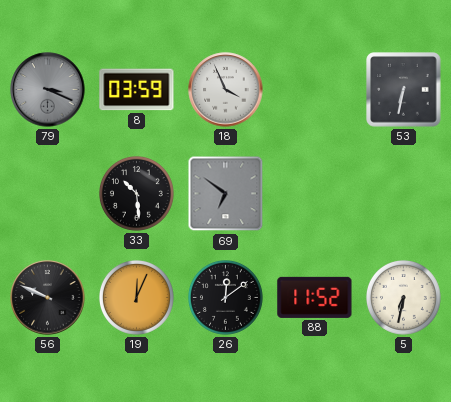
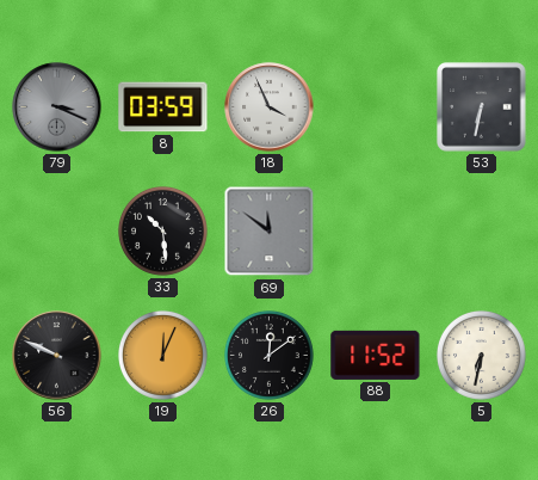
69: 6:51 -> 11:51
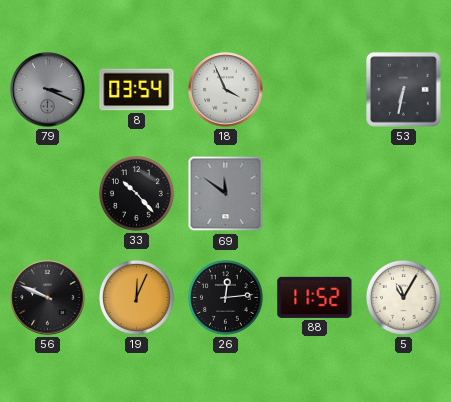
8: 03:59 -> 03:54
33: 10:29 -> 10:23
26: 12:09 -> 12:14
5: 6:32 -> 11:05
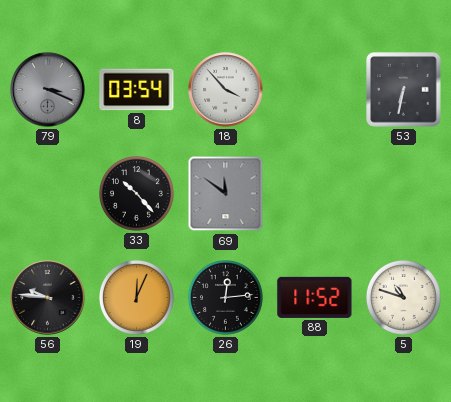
18: 3:56 -> 3:53
56: 9:49 -> 9:46
5: 11:05 -> 10:48
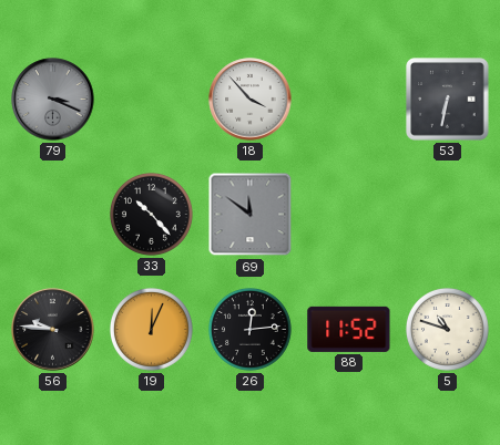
8: 03:54 -> none
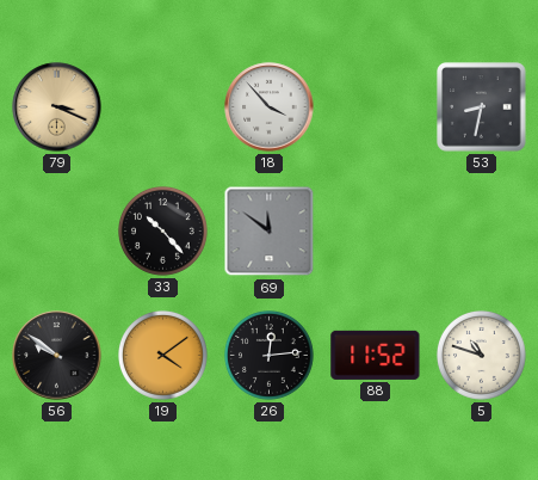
79 dial: grey -> champagne
53: 6:32 -> 8:32
56: 9:46 -> 9:51
19: 12:04 -> 4:09
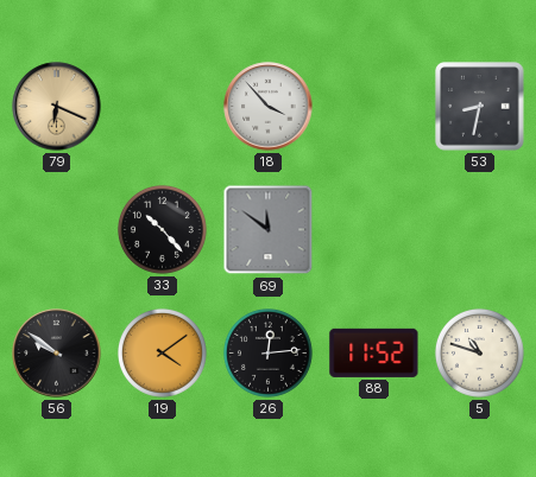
79: 3:19 -> 6:19
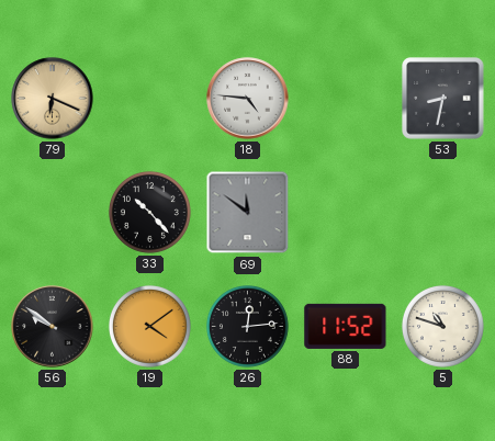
18: 3:53 -> 4:46
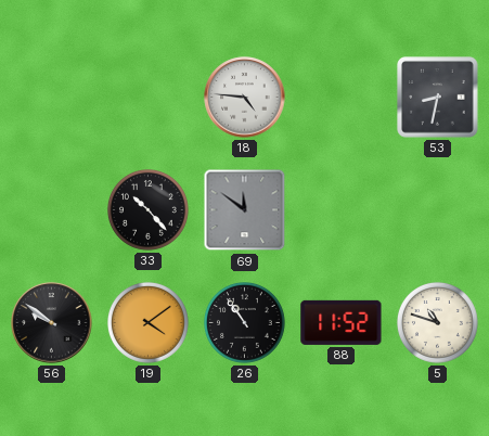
79: 6:19 -> none
26: 12:14 -> 10:54
